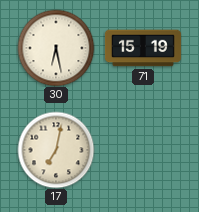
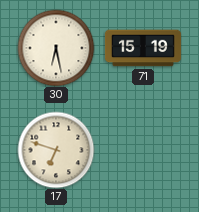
17: 7:02 -> 6:48
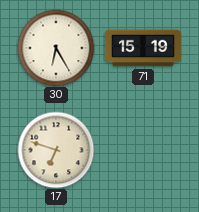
30: 6:28 -> 6:25
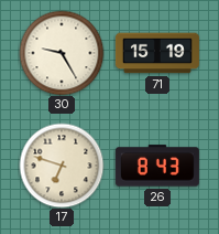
30: 6:25 -> 9:25
26: none -> 8:43
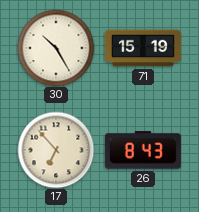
30: 9:25 -> 10:25
17: 6:48 -> 6:53
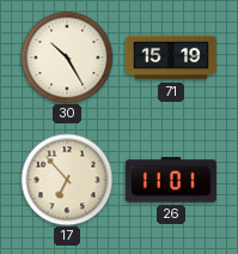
26: 8:43 -> 11:01
